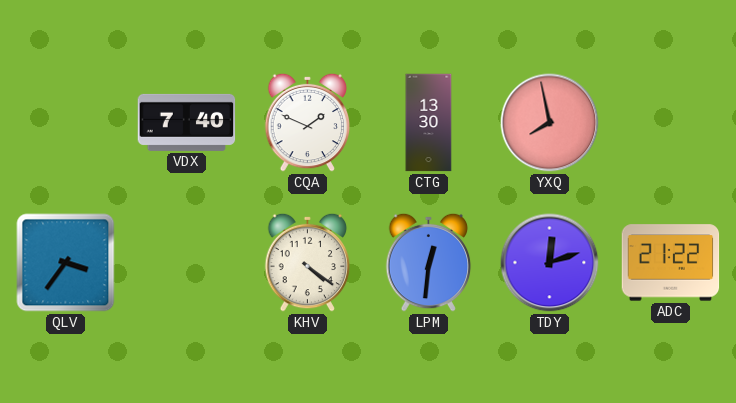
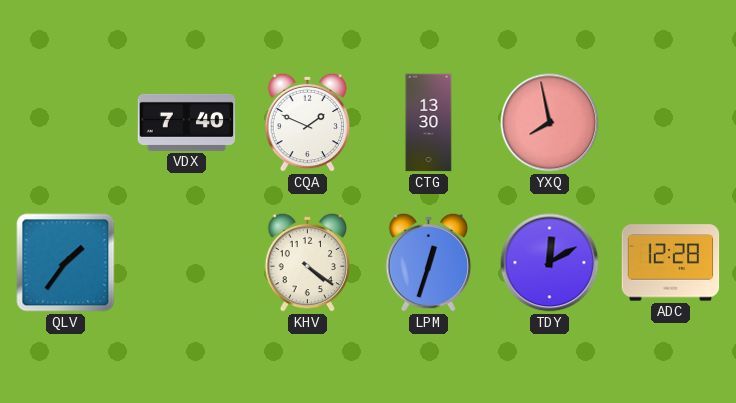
QLV: 3:36 -> 1:36
LPM: 12:31 -> 12:33
TDY: 12:12 -> 12:10
ADC: 21:22 -> 12:28
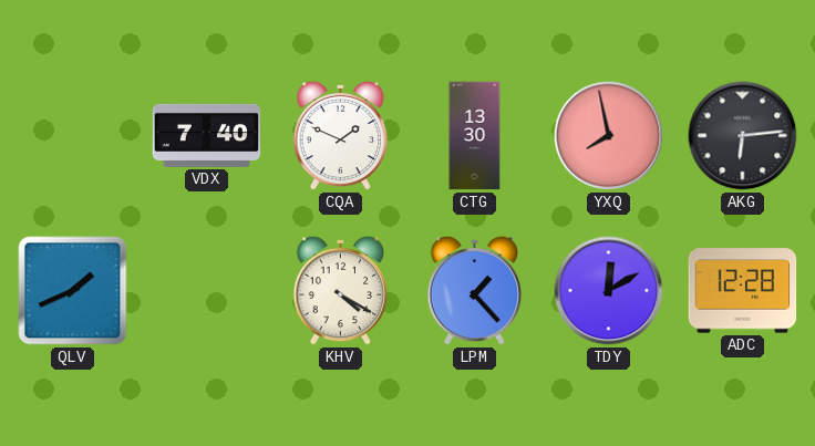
AKG: none -> 6:14
QLV: 1:36 -> 1:41
KHV: 4:21 -> 4:20
LPM: 12:33 -> 1:23
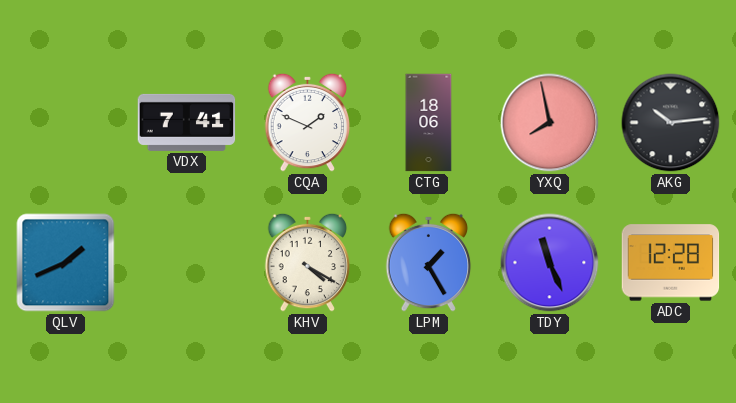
VDX: 7:40 -> 7:41
CTG: 13:30 -> 18:06
AKG: 6:14 -> 10:14
LPM: 1:23 -> 1:25
TDY: 12:10 -> 11:26
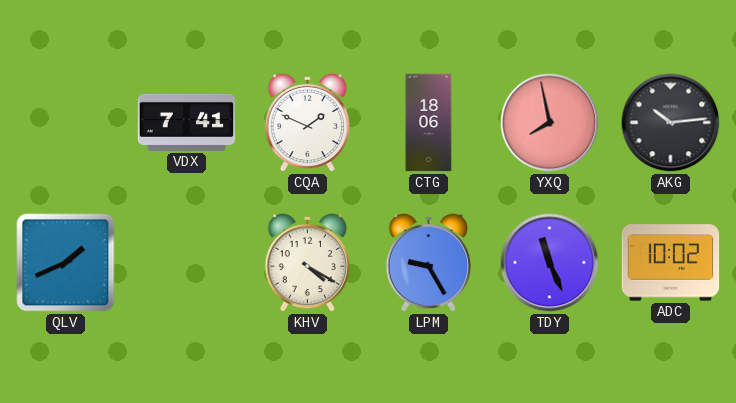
LPM: 1:25 -> 9:25
ADC: 12:28 -> 10:02
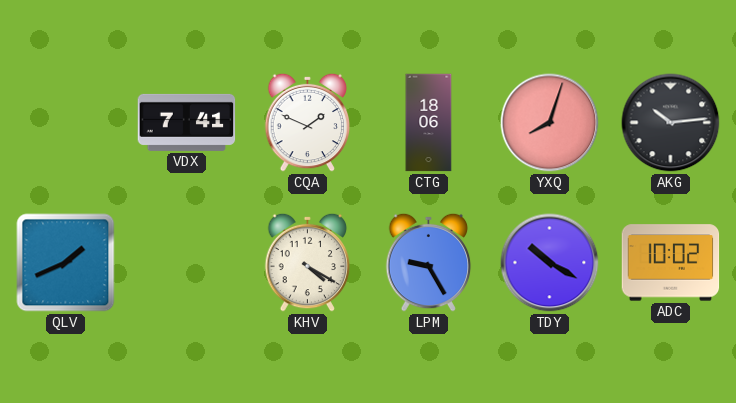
YXQ: 7:58 -> 8:03
TDY: 11:26 -> 10:20
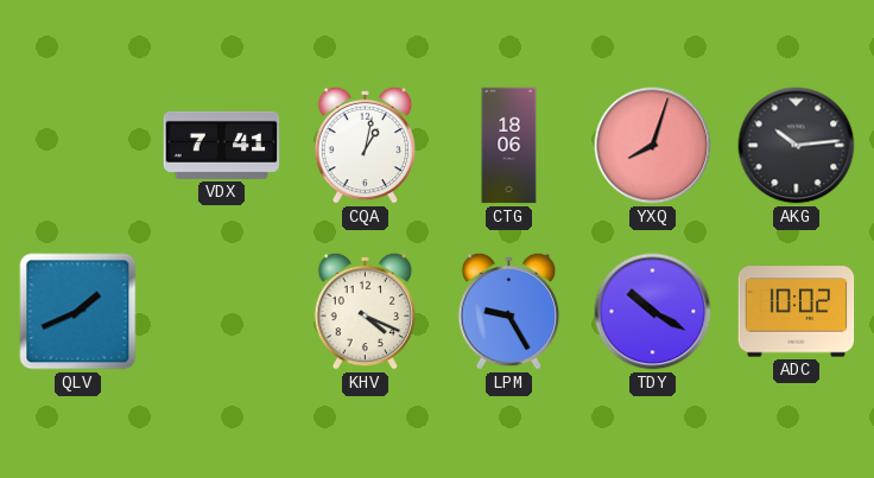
CQA: 1:49 -> 1:02
KHV: 4:20 -> 4:19
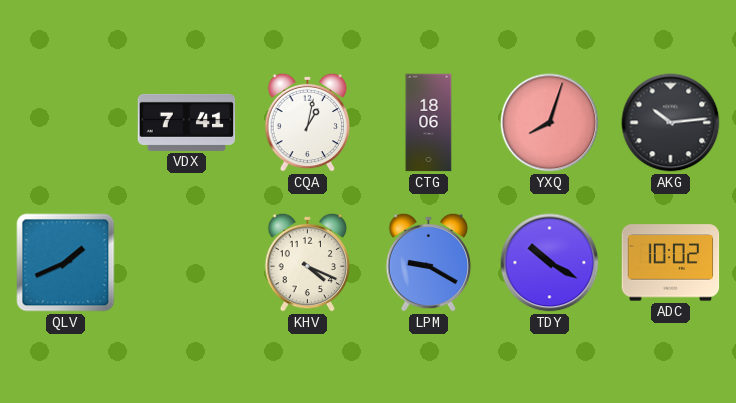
LPM: 9:25 -> 9:20
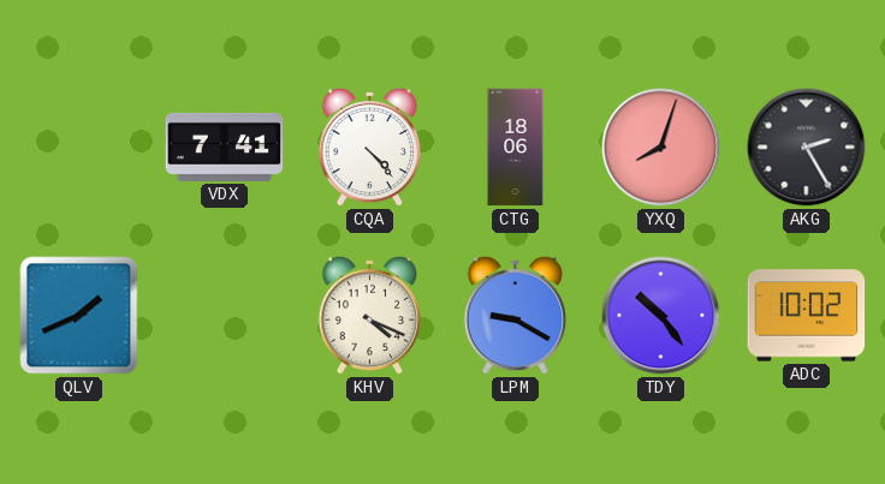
CQA: 1:02 -> 4:23
AKG: 10:14 -> 2:25
TDY: 10:20 -> 10:24
